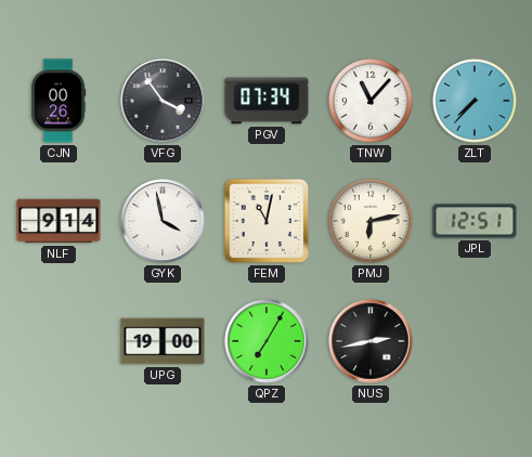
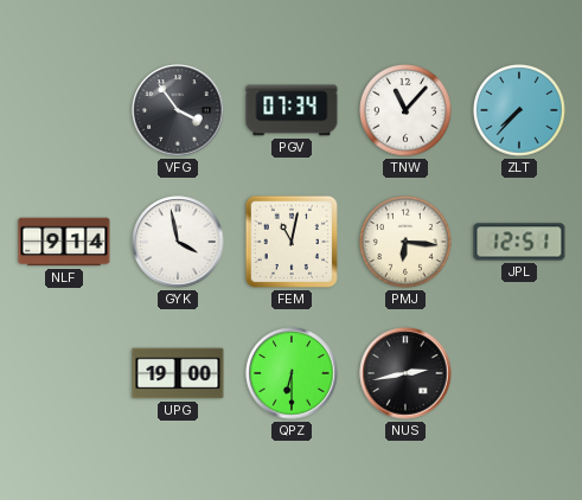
CJN: 00:26 -> none
PMJ: 6:13 -> 6:16
QPZ: 7:05 -> 6:30
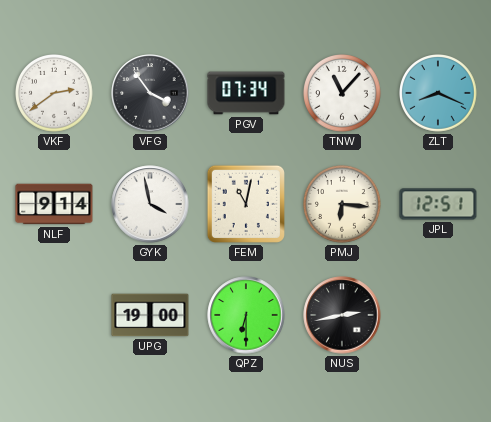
VKF: none -> 2:39
ZLT: 7:37 -> 8:19
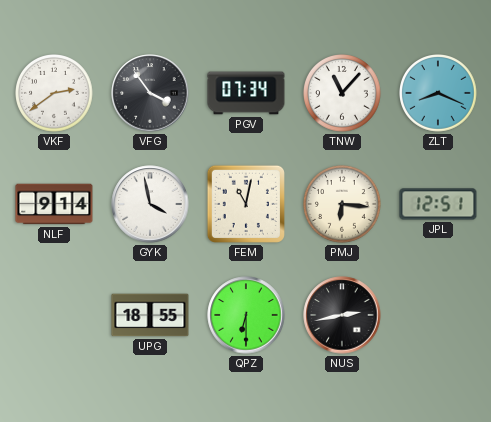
UPG: 19:00 -> 18:55
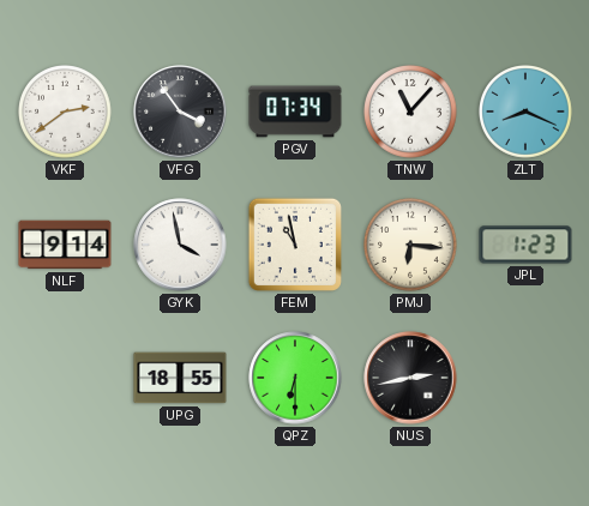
FEM: 11:02 -> 10:58
JPL: 12:51 -> 1:23
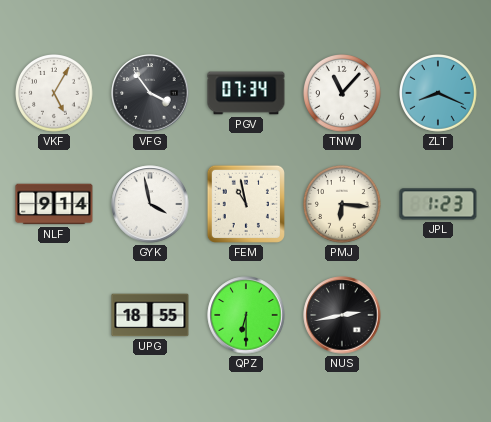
VKF: 2:39 -> 5:05
